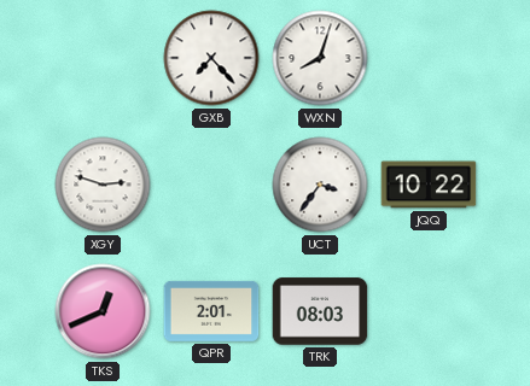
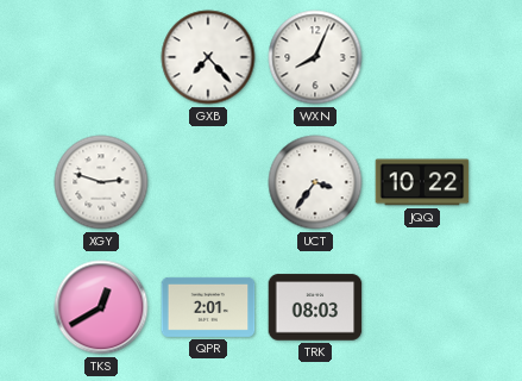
WXN: 8:03 -> 8:04
TKS: 12:41 -> 12:40
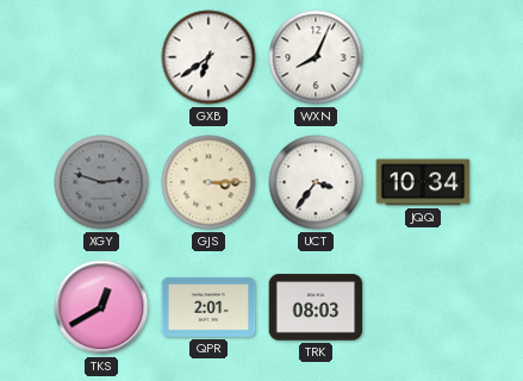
GXB: 7:23 -> 6:39
XGY dial: white -> grey
GJS: none -> 3:15
JQQ: 10:22 -> 10:34
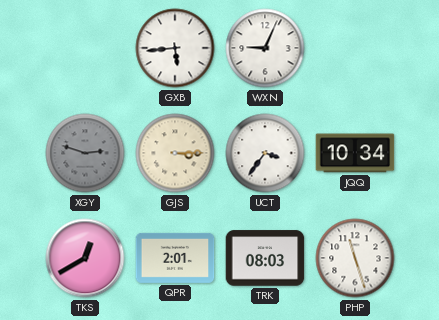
GXB: 6:39 -> 5:44
WXN: 8:04 -> 9:04
PHP: none -> 11:27
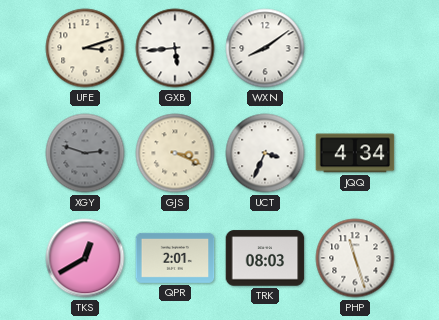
UFE: none -> 3:12
WXN: 9:04 -> 8:09
GJS: 3:15 -> 3:19
UCT: 3:36 -> 3:34
JQQ: 10:34 -> 4:34
